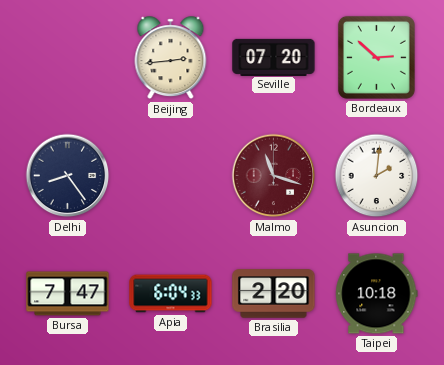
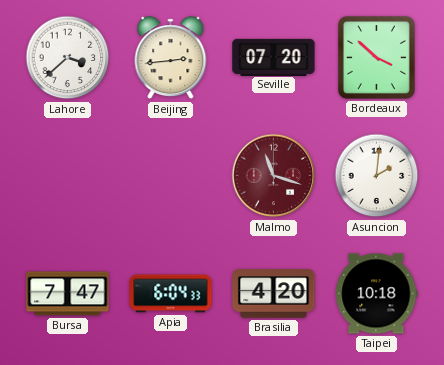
Lahore: none -> 3:38
Bordeaux: 2:52 -> 3:52
Delhi: 8:24 -> none
Brasilia: 2:20 -> 4:20
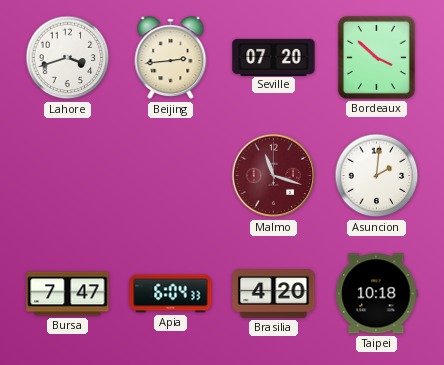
Lahore: 3:38 -> 3:42
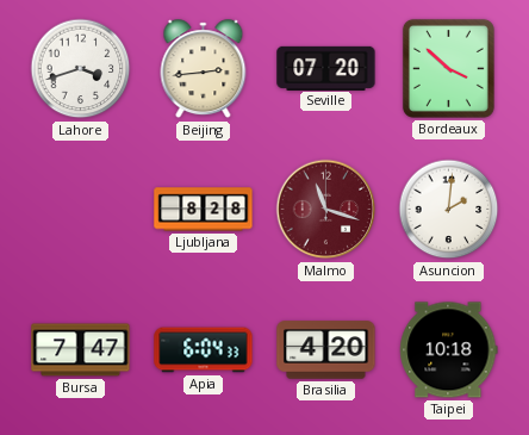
Ljubljana: none -> 8:28
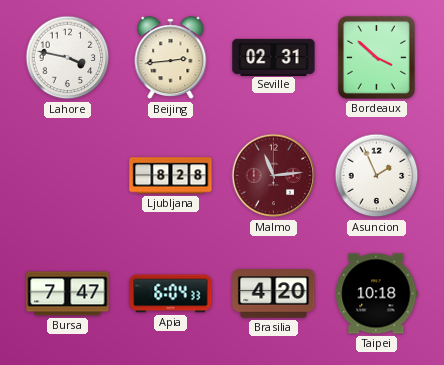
Lahore: 3:42 -> 3:47
Seville: 07:20 -> 02:31
Malmo: 11:18 -> 11:14
Asuncion: 2:01 -> 1:56
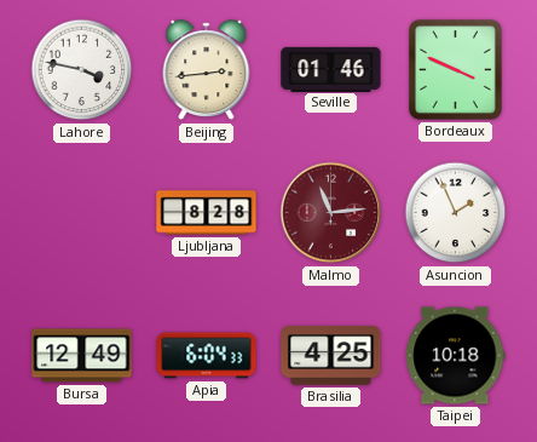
Seville: 02:31 -> 01:46
Bordeaux: 3:52 -> 3:49
Bursa: 7:47 -> 12:49
Brasilia: 4:20 -> 4:25
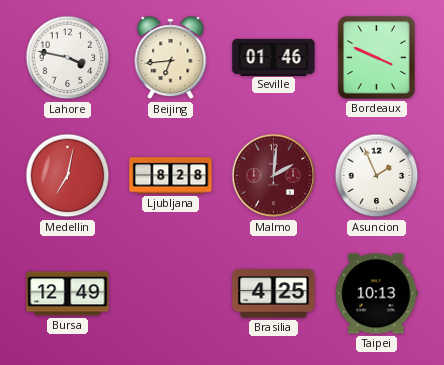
Beijing: 2:44 -> 6:44
Medellin: none -> 7:02
Malmo: 11:14 -> 2:01
Apia: 6:04 -> none
Taipei: 10:18 -> 10:13
